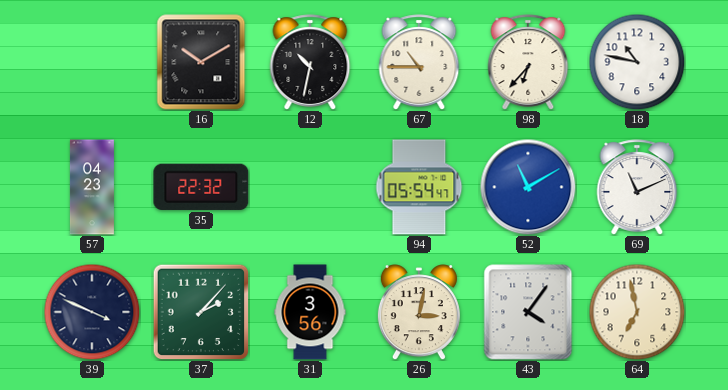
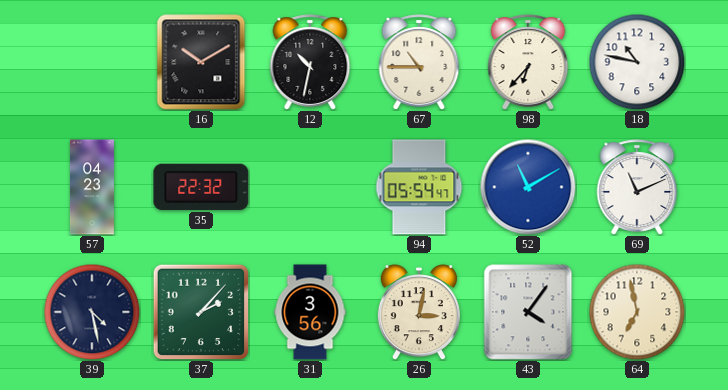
39: 3:49 -> 4:28
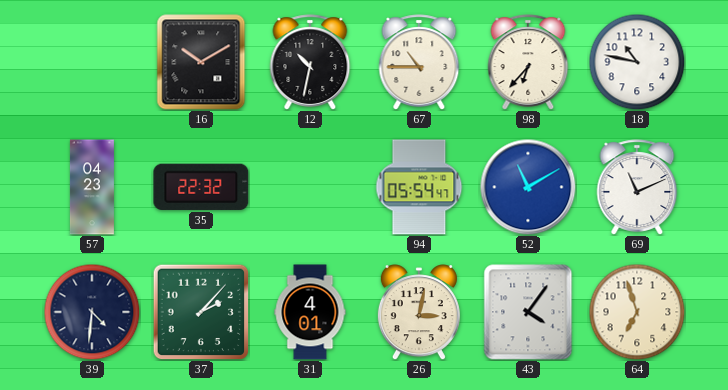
39: 4:28 -> 4:31
31: 3:56 -> 4:01
64: 6:58 -> 6:57
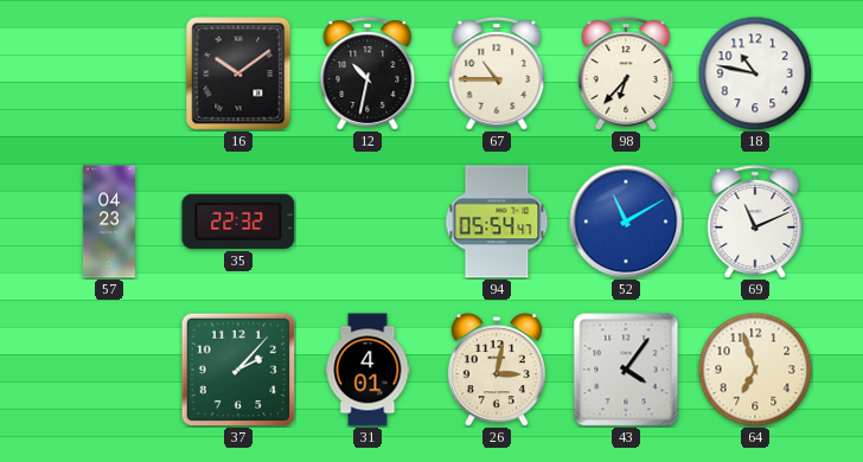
16: 10:10 -> 10:09
39: 4:31 -> none
